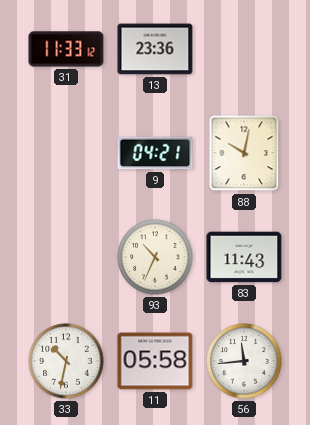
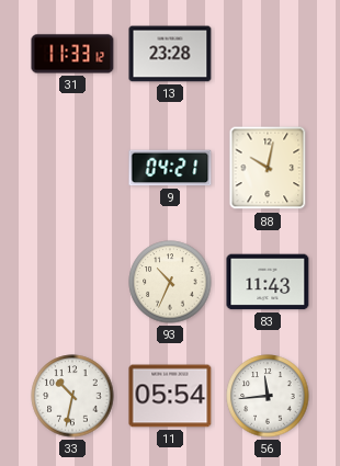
13: 23:36 -> 23:28
11: 05:58 -> 05:54
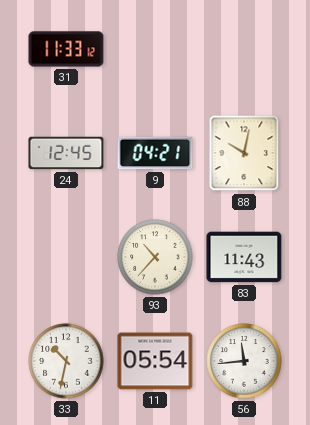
13: 23:28 -> none
24: none -> 12:45
93: 10:34 -> 10:37
